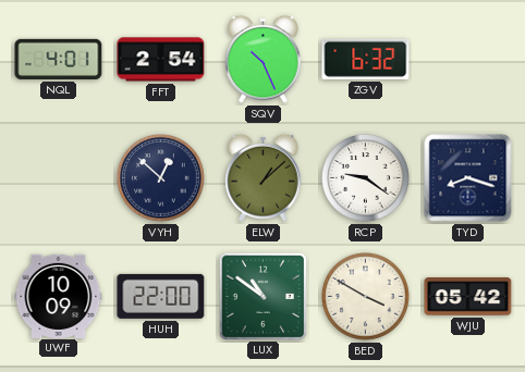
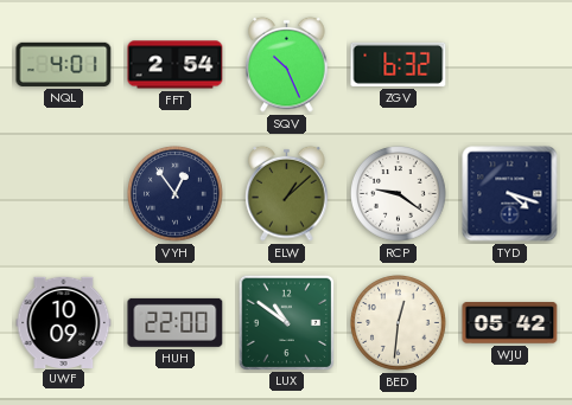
VYH: 12:52 -> 12:54
TYD: 8:18 -> 4:18
BED: 3:50 -> 12:31
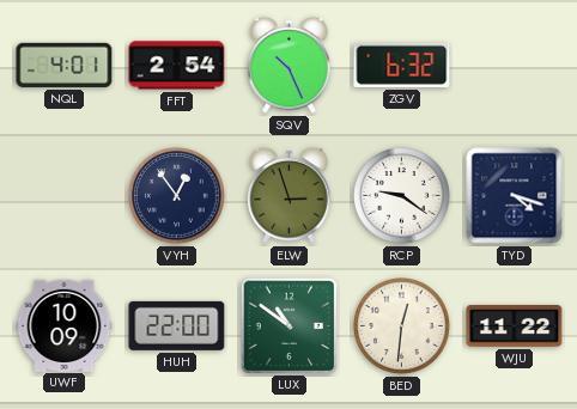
ELW: 1:08 -> 2:57
WJU: 05:42 -> 11:22
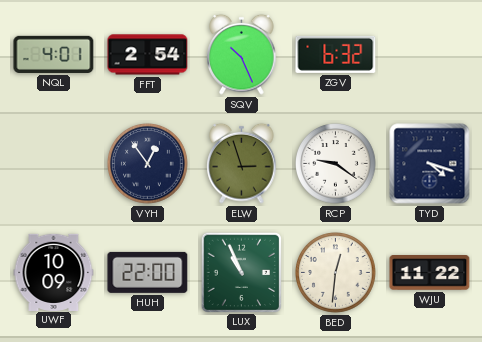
LUX: 10:51 -> 10:56
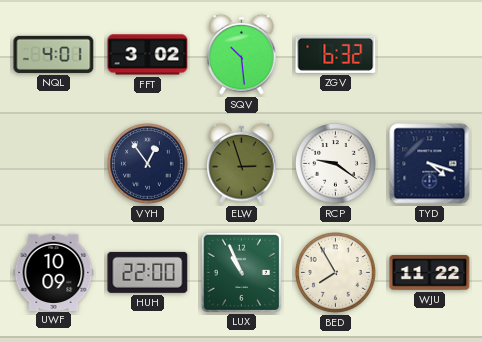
FFT: 2:54 -> 3:02
SQV: 10:26 -> 10:29
BED: 12:31 -> 7:55
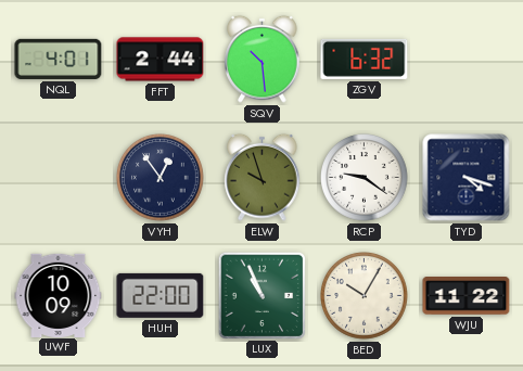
FFT: 3:02 -> 2:44
ELW: 2:57 -> 9:57
BED: 7:55 -> 10:05
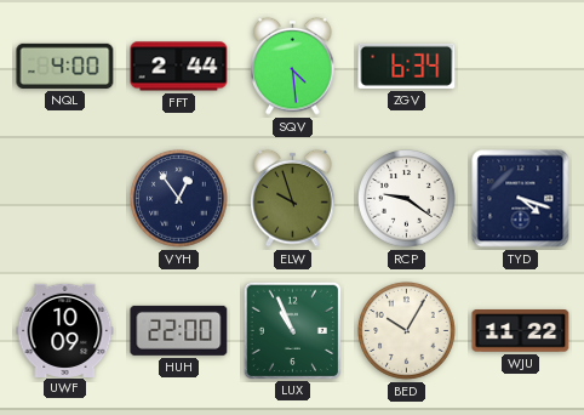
NQL: 4:01 -> 4:00
SQV: 10:29 -> 4:29
ZGV: 6:32 -> 6:34
